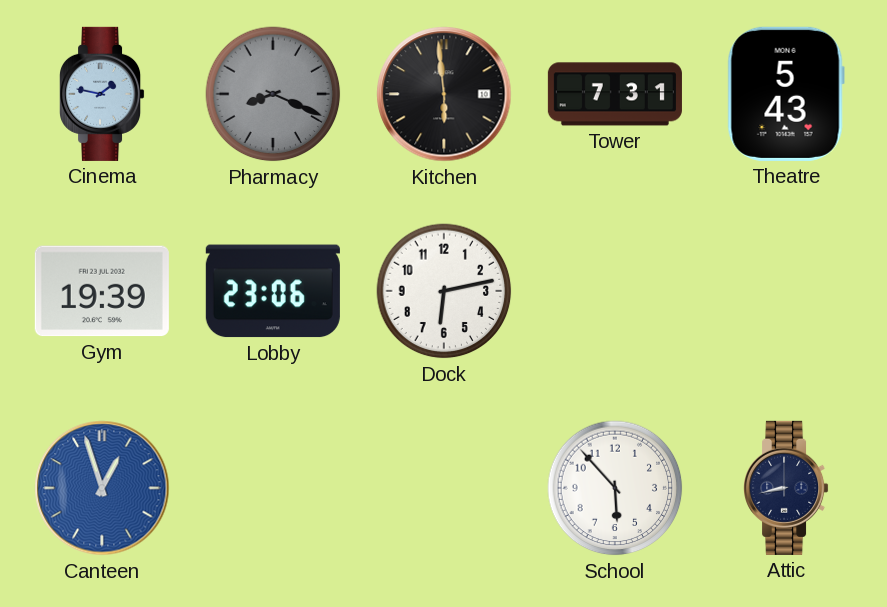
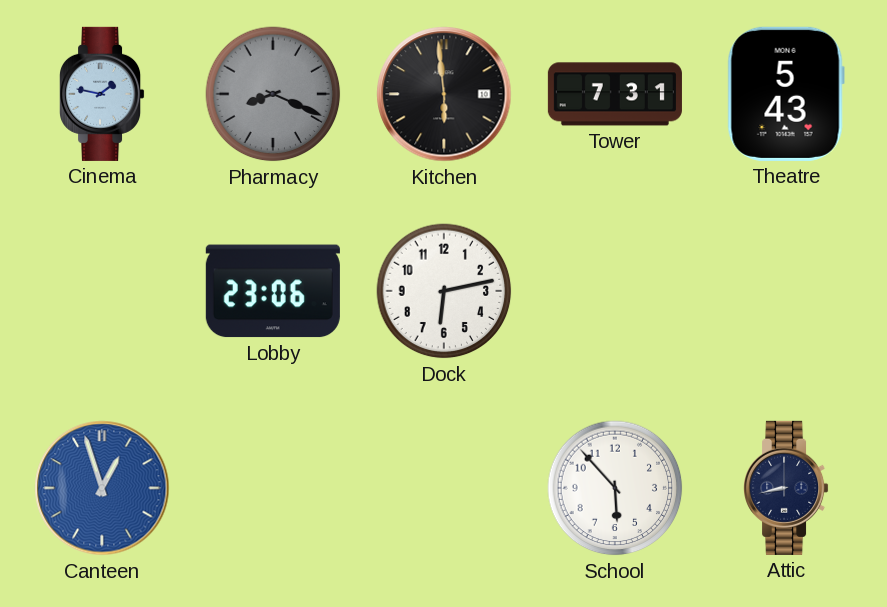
Gym: 19:39 -> none
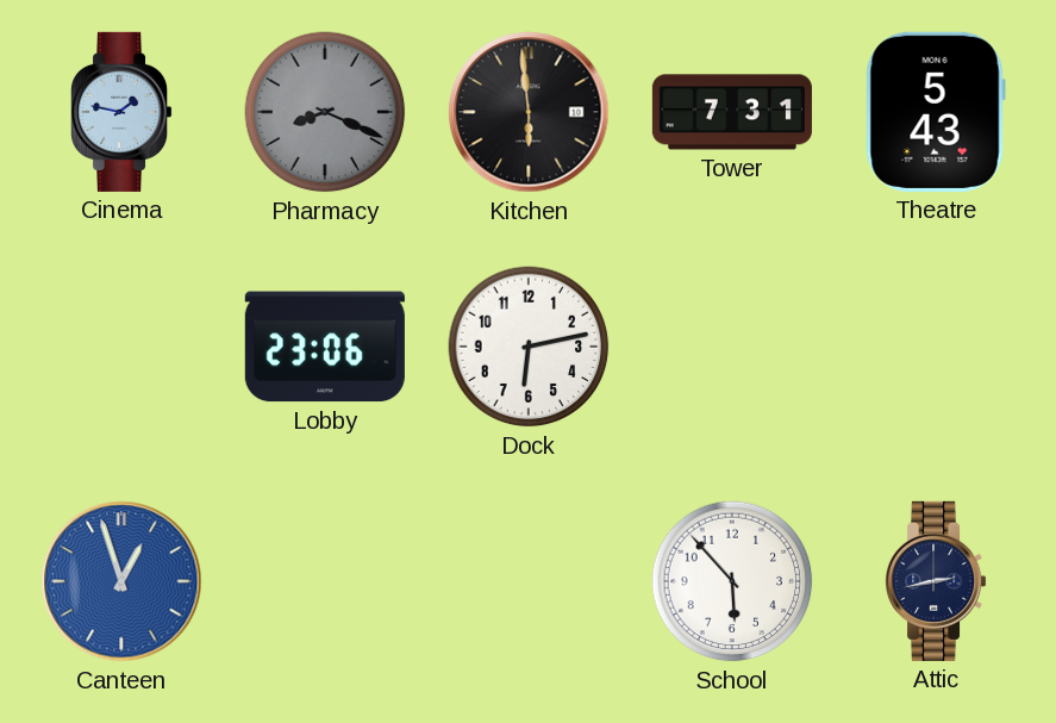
Attic: 8:43 -> 2:43
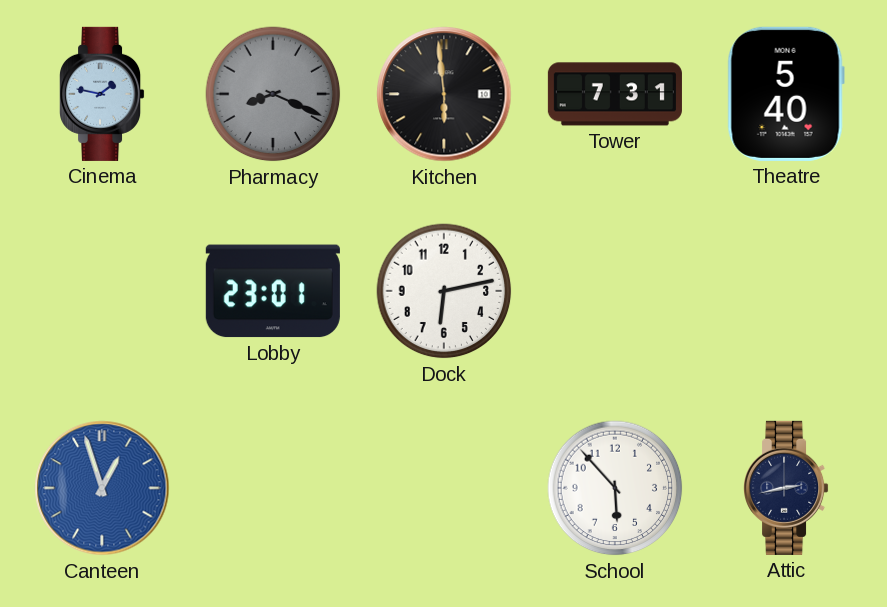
Theatre: 5:43 -> 5:40
Lobby: 23:06 -> 23:01
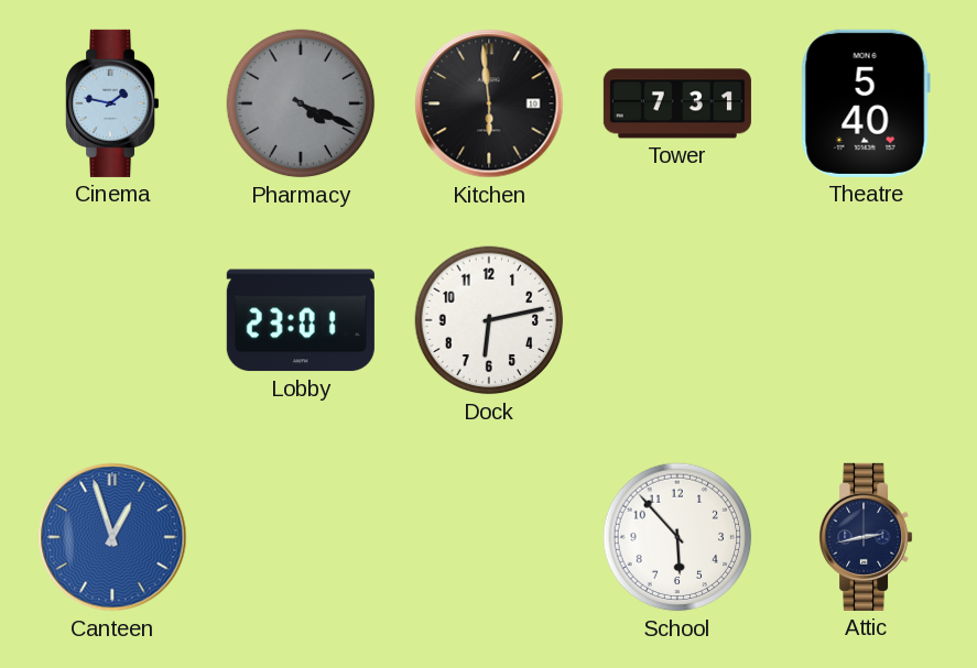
Pharmacy: 8:19 -> 4:19
